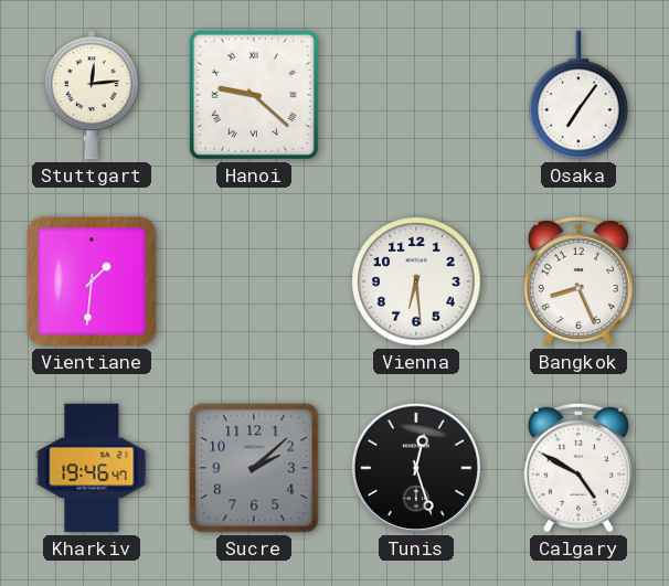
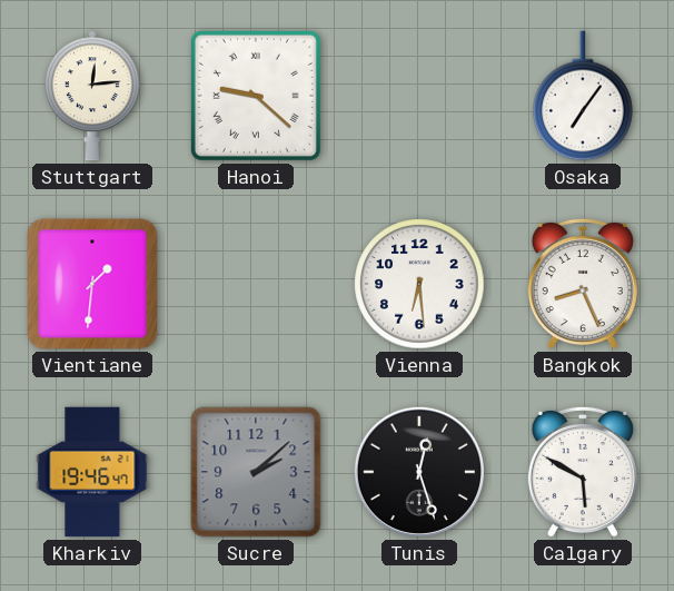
Calgary: 4:50 -> 5:50
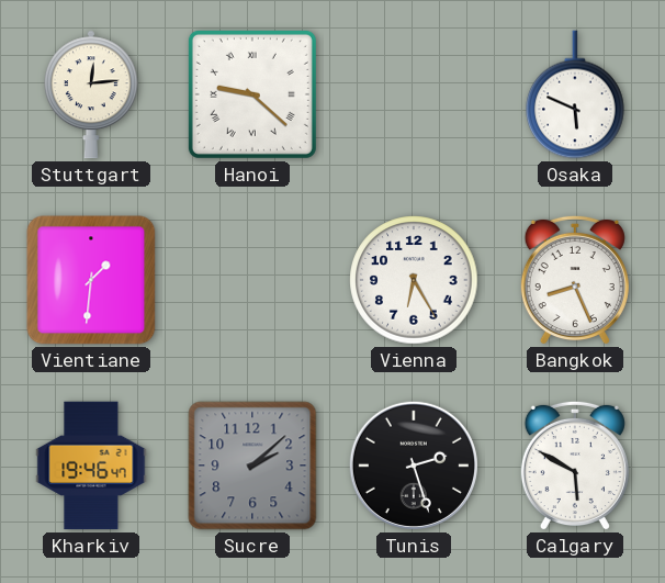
Osaka: 7:06 -> 5:49
Vienna: 6:29 -> 6:25
Tunis: 12:27 -> 2:27
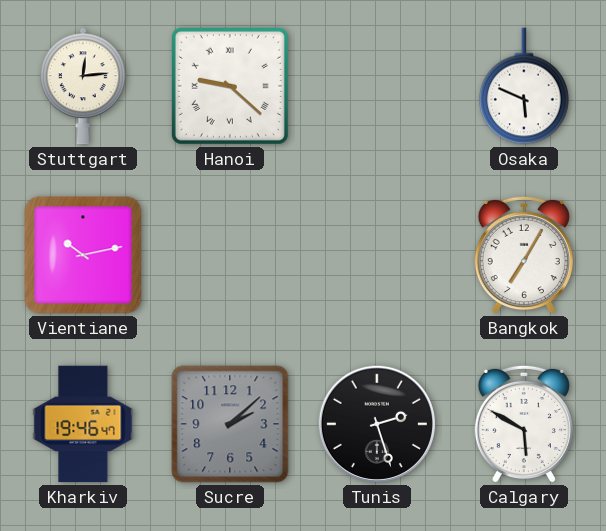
Vientiane: 1:31 -> 10:13
Vienna: 6:25 -> none
Bangkok: 8:26 -> 7:05
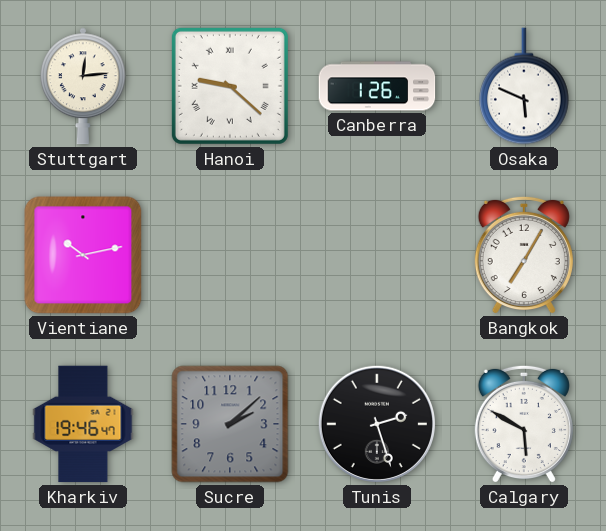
Canberra: none -> 1:26
